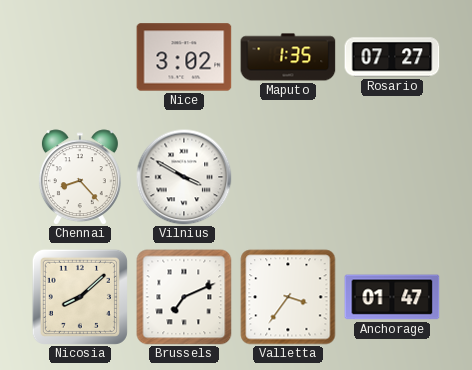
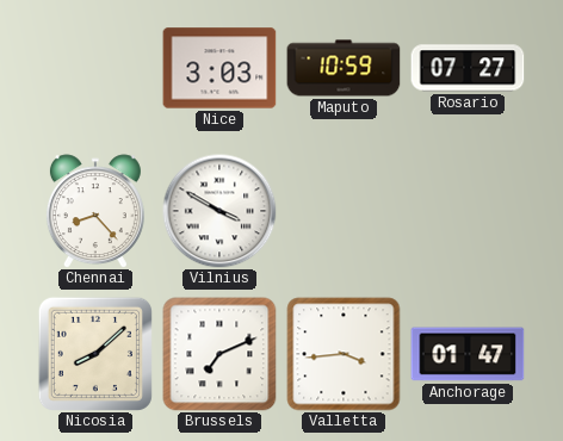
Nice: 3:02 -> 3:03
Maputo: 1:35 -> 10:59
Valletta: 3:36 -> 3:44
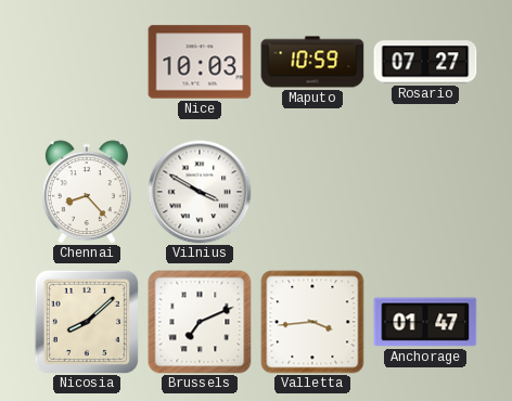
Nice: 3:03 -> 10:03
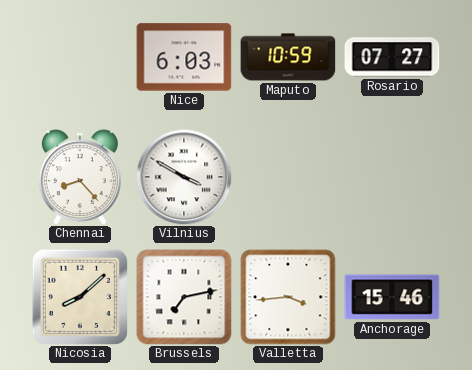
Nice: 10:03 -> 6:03
Brussels: 7:11 -> 7:13
Anchorage: 01:47 -> 15:46
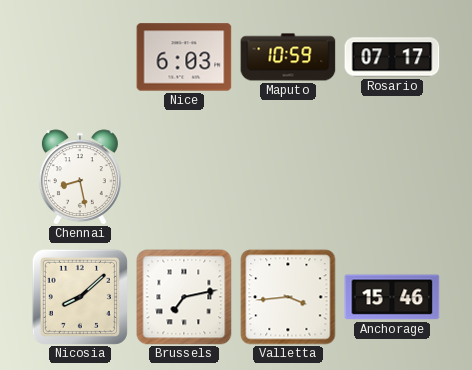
Rosario: 07:27 -> 07:17
Chennai: 8:23 -> 8:28
Vilnius: 3:50 -> none
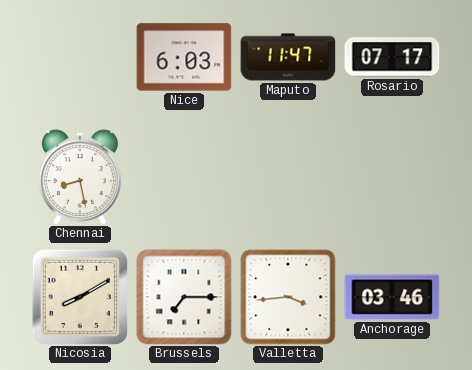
Maputo: 10:59 -> 11:47
Nicosia: 8:08 -> 8:10
Brussels: 7:13 -> 7:15
Anchorage: 15:46 -> 03:46
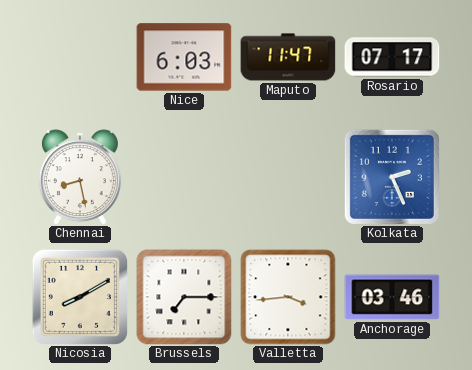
Kolkata: none -> 2:26
